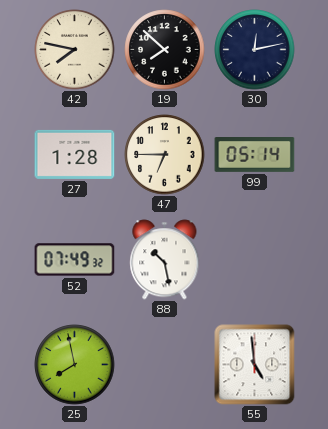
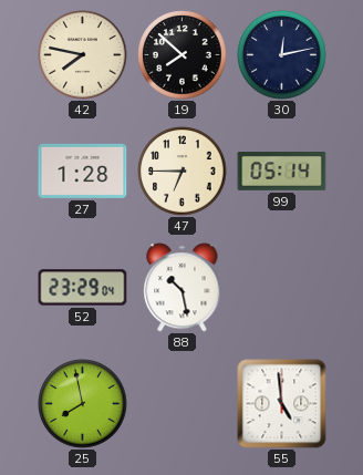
52: 07:49 -> 23:29
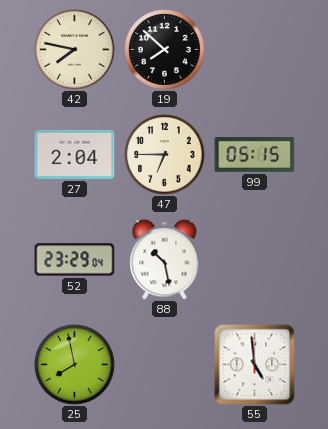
30: 12:13 -> none
27: 1:28 -> 2:04
99: 05:14 -> 05:15
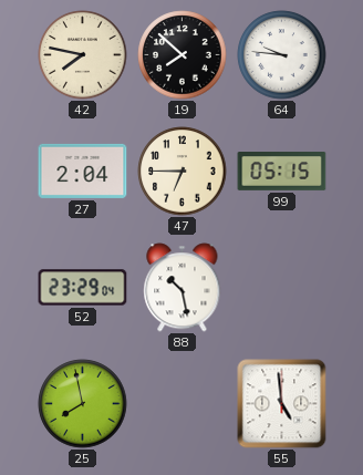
64: none -> 9:46
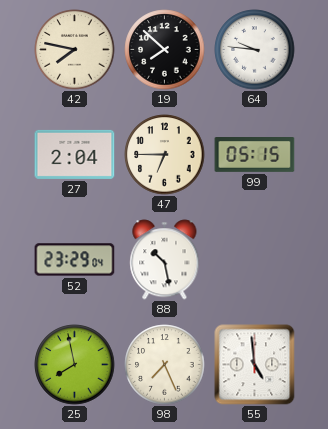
98: none -> 7:26
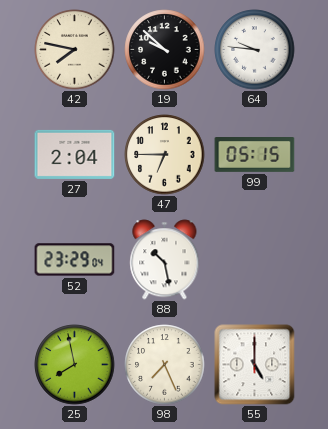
19: 7:52 -> 9:52
55: 4:59 -> 5:00
